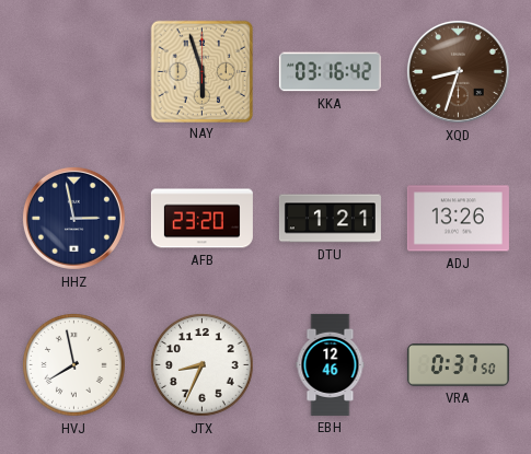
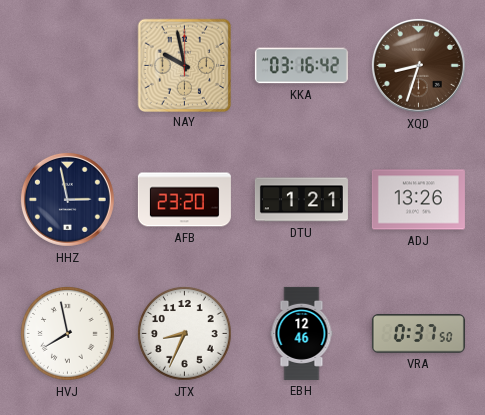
NAY: 5:57 -> 9:58
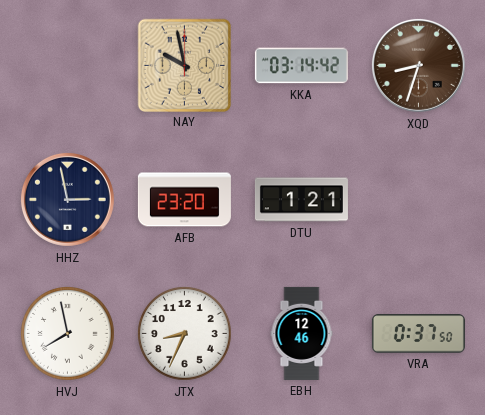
KKA: 03:16 -> 03:14
ADJ: 13:26 -> none
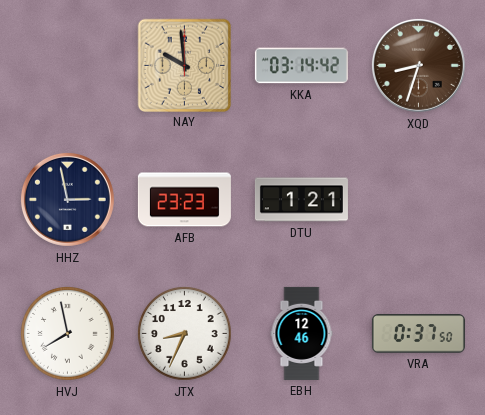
NAY: 9:58 -> 9:59
AFB: 23:20 -> 23:23
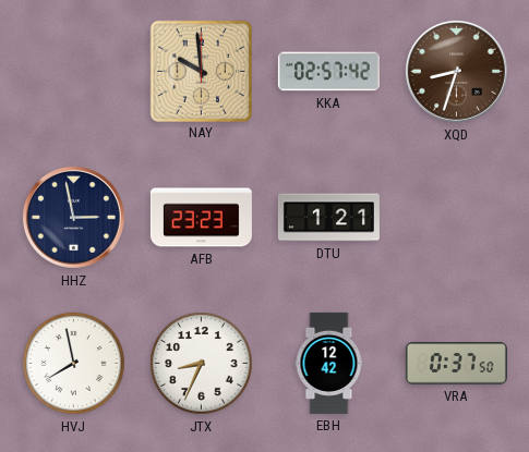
KKA: 03:14 -> 02:57
EBH: 12:46 -> 12:42
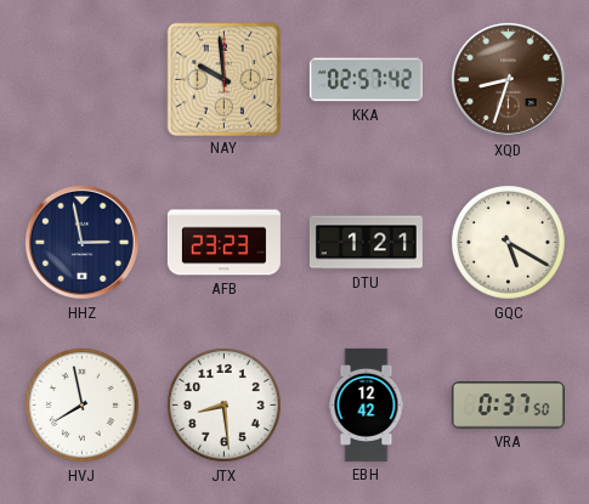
GQC: none -> 5:20
JTX: 8:34 -> 8:29
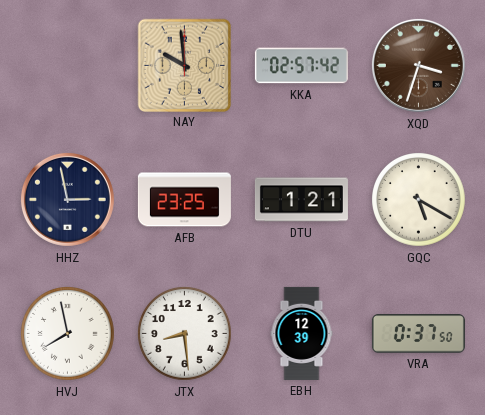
XQD: 8:33 -> 3:33
AFB: 23:23 -> 23:25
EBH: 12:42 -> 12:39
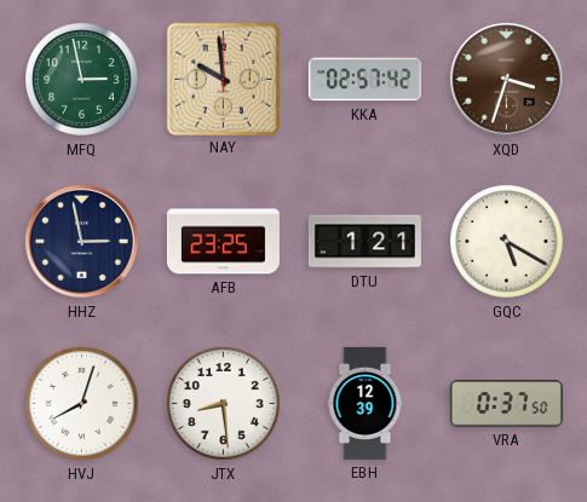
MFQ: none -> 2:58
HVJ: 7:58 -> 8:03
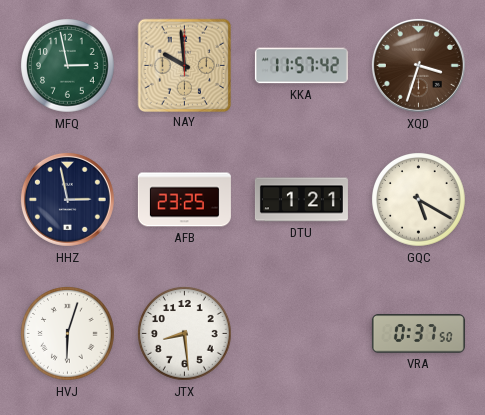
KKA: 02:57 -> 11:57
HVJ: 8:03 -> 6:03
EBH: 12:39 -> none
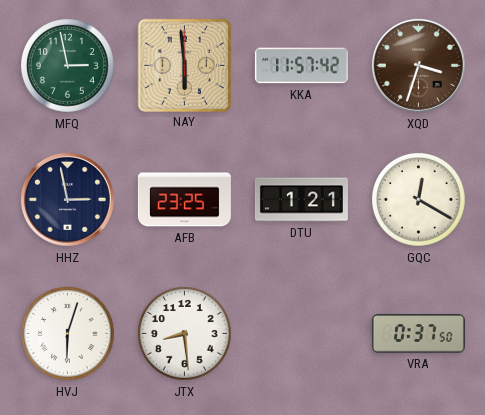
NAY: 9:59 -> 5:59
GQC: 5:20 -> 12:20
